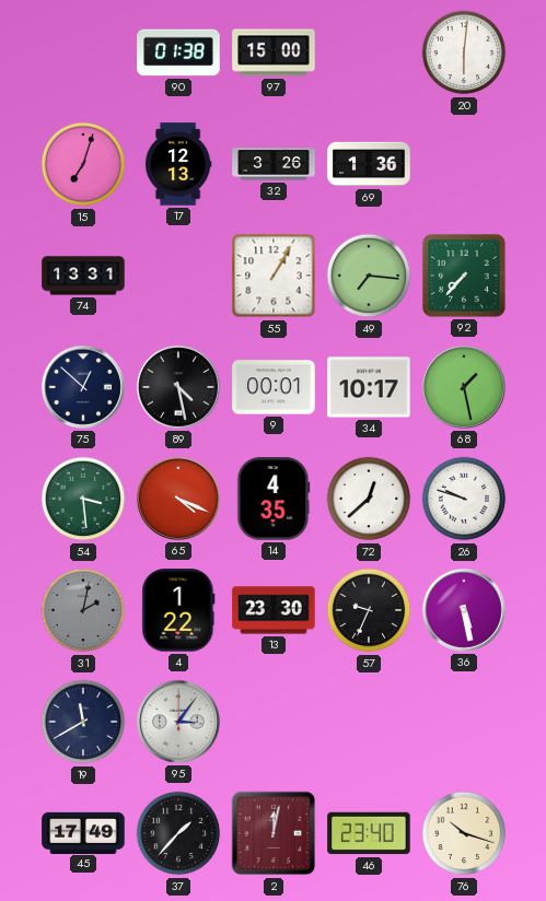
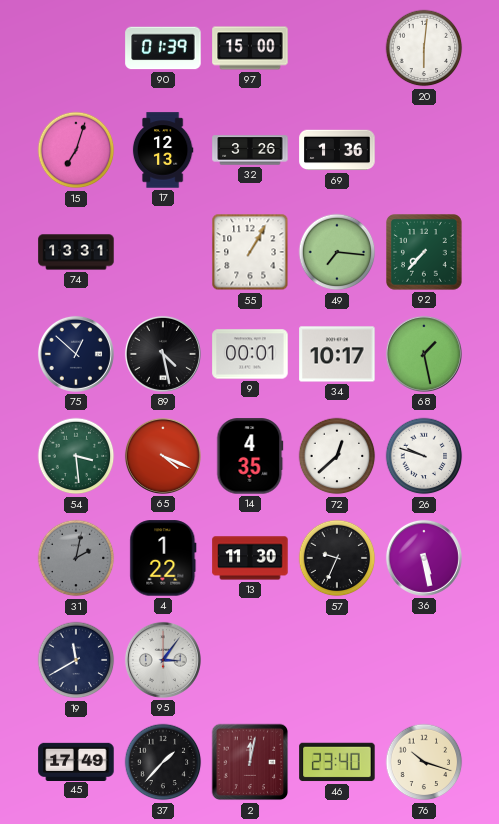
90: 01:38 -> 01:39
13: 23:30 -> 11:30
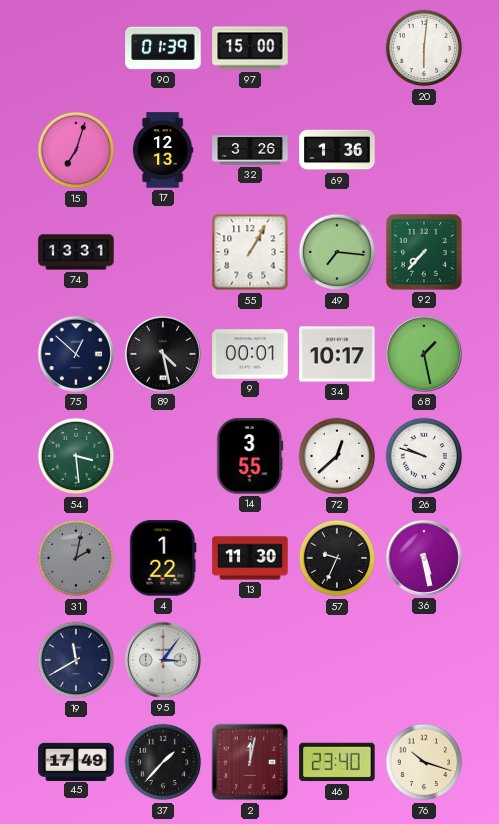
65: 4:19 -> none
14: 4:35 -> 3:55
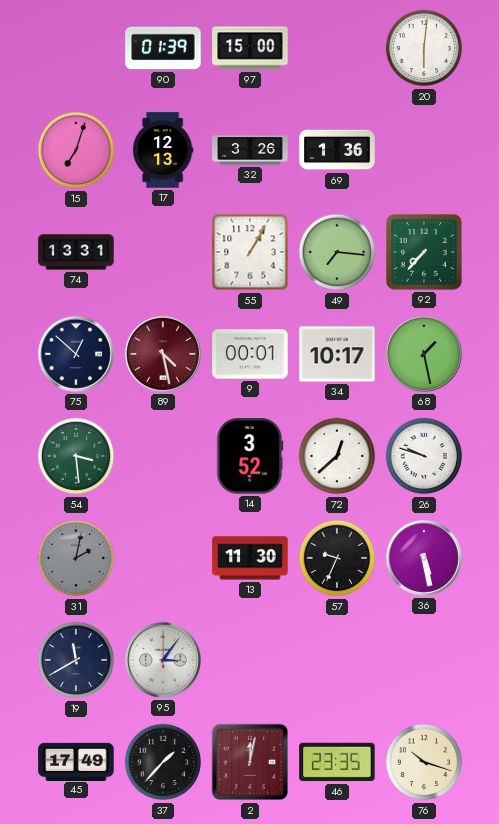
89 dial: black -> burgundy
14: 3:55 -> 3:52
4: 1:22 -> none
46: 23:40 -> 23:35
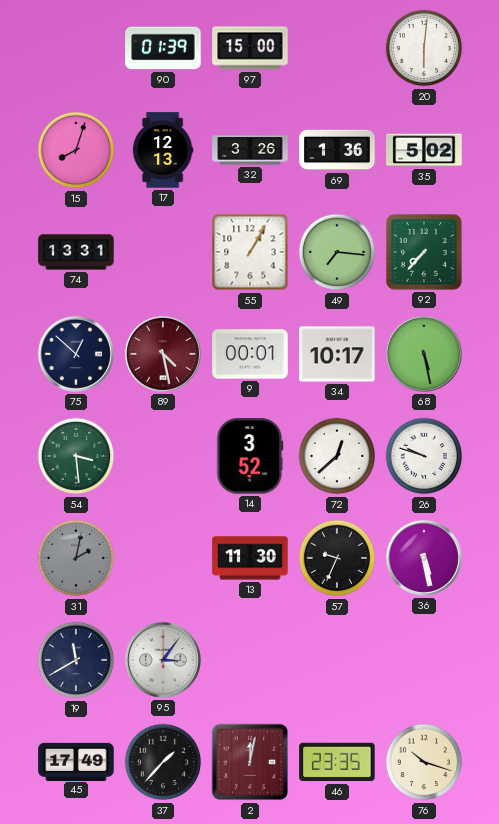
15: 7:03 -> 8:03
35: none -> 5:02
68: 1:28 -> 5:28
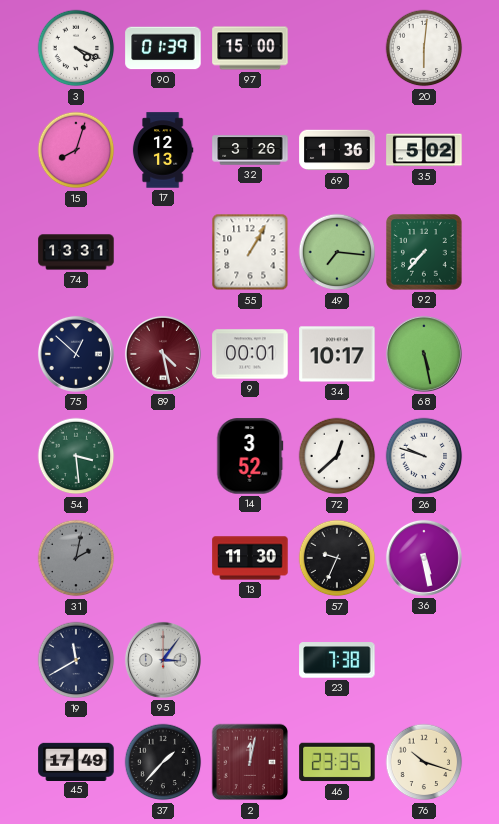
3: none -> 4:19
23: none -> 7:38
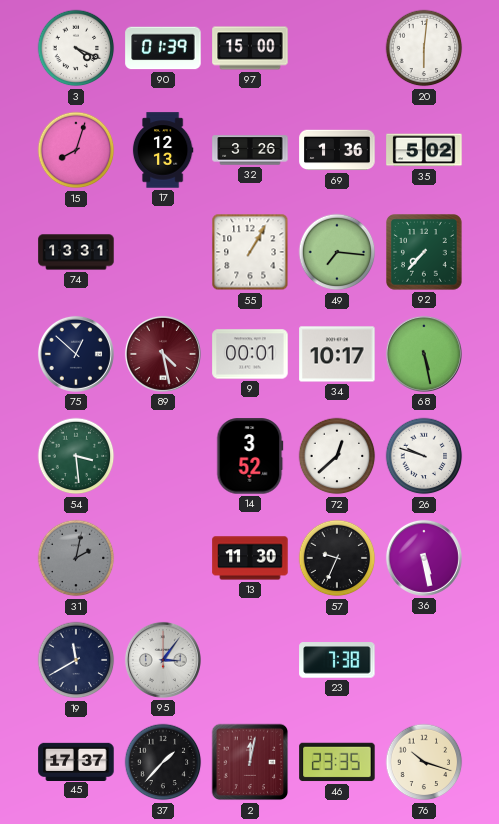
45: 17:49 -> 17:37
